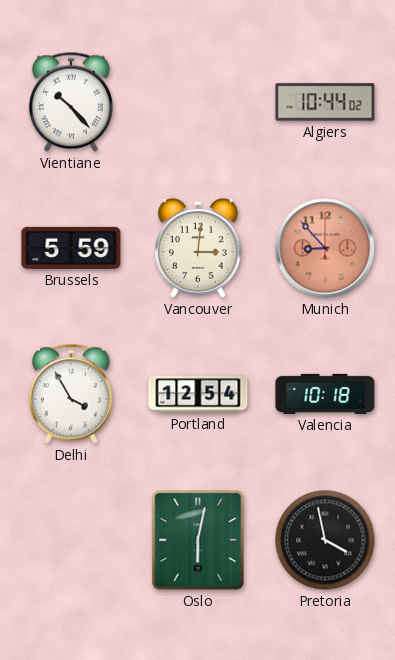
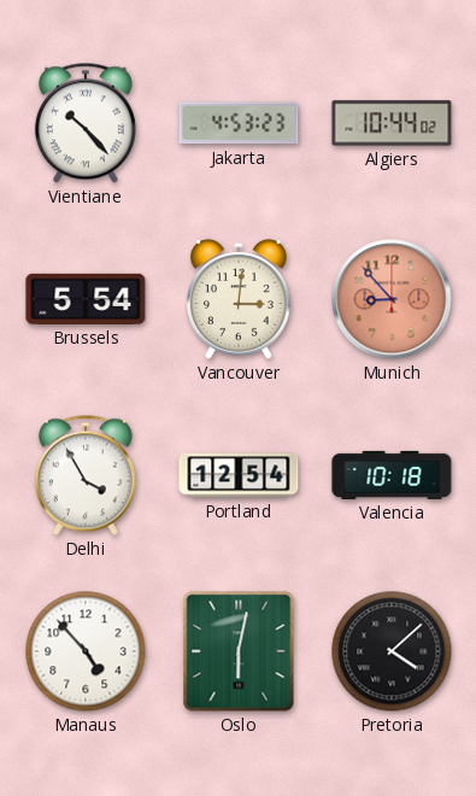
Jakarta: none -> 4:53
Brussels: 5:59 -> 5:54
Manaus: none -> 4:53
Pretoria: 3:58 -> 4:08
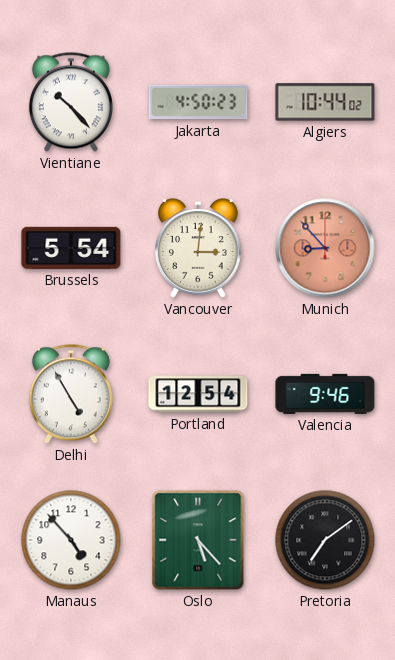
Jakarta: 4:53 -> 4:50
Delhi: 3:55 -> 4:55
Valencia: 10:18 -> 9:46
Oslo: 6:02 -> 5:23
Pretoria: 4:08 -> 7:09
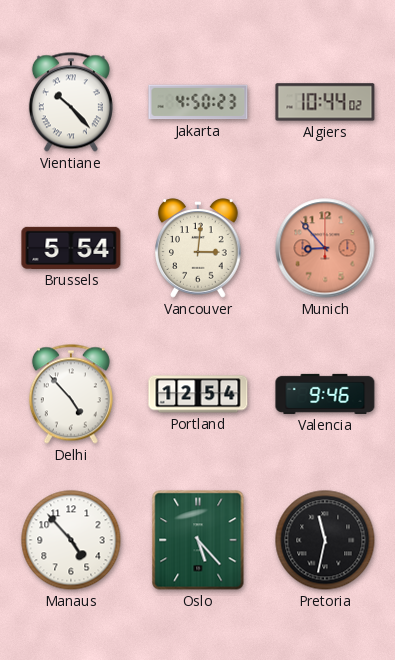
Delhi: 4:55 -> 4:53
Pretoria: 7:09 -> 11:32
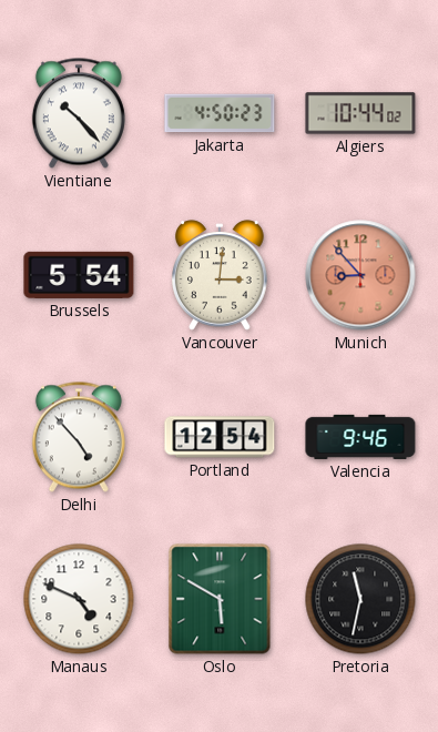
Manaus: 4:53 -> 4:49
Oslo: 5:23 -> 5:50
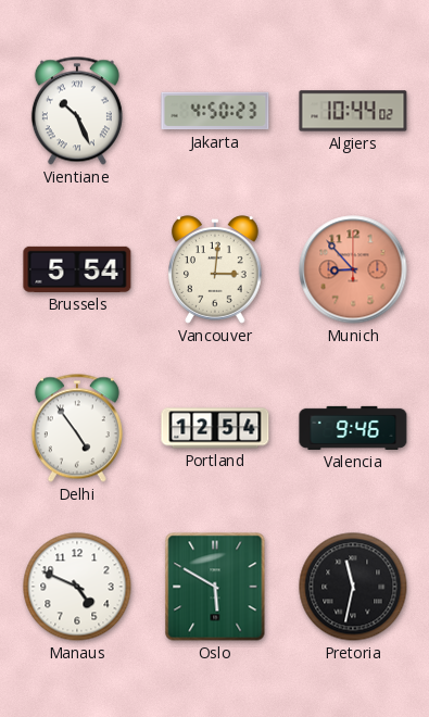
Vientiane: 10:23 -> 10:26
Delhi: 4:53 -> 4:54
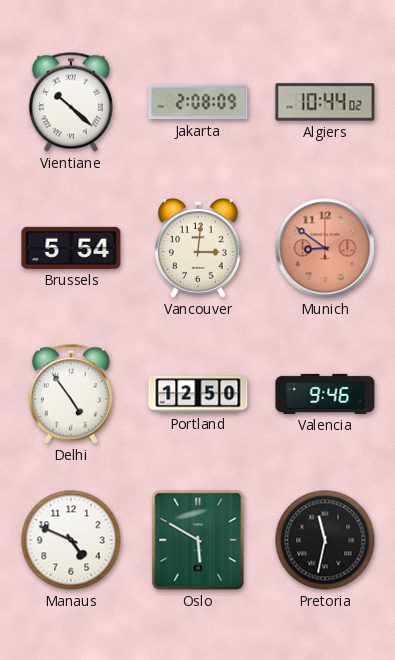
Vientiane: 10:26 -> 10:22
Jakarta: 4:50 -> 2:08
Munich: 8:53 -> 8:51
Portland: 12:54 -> 12:50
